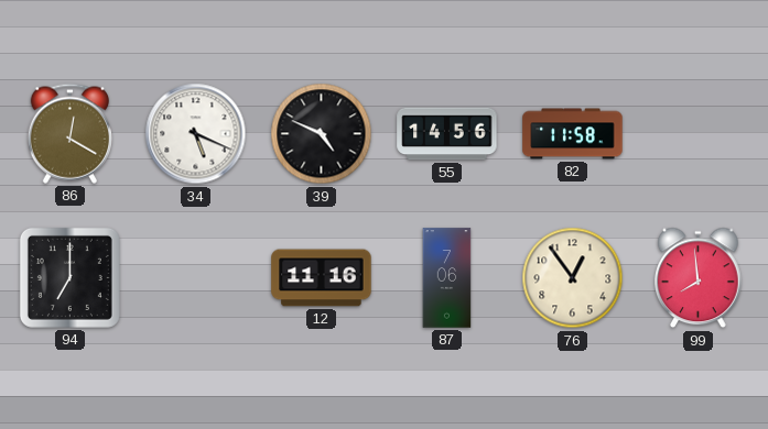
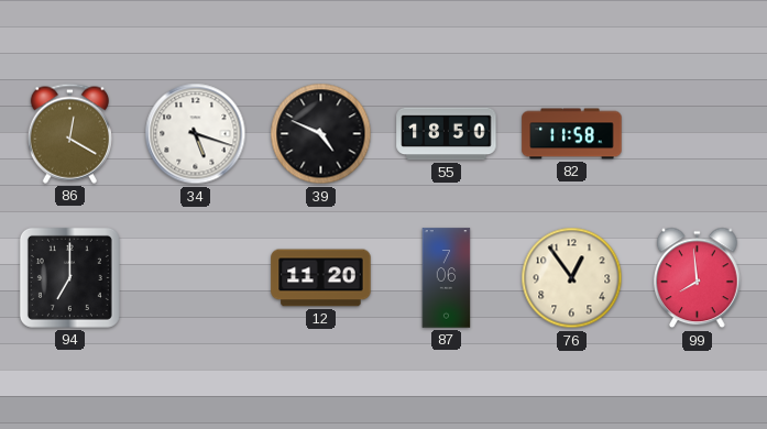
34: 5:19 -> 5:18
55: 14:56 -> 18:50
12: 11:16 -> 11:20
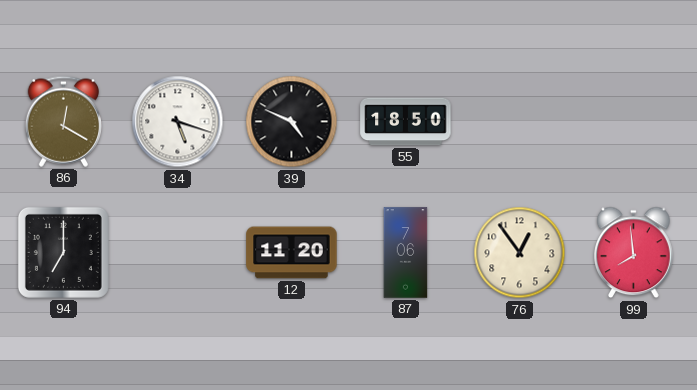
82: 11:58 -> none
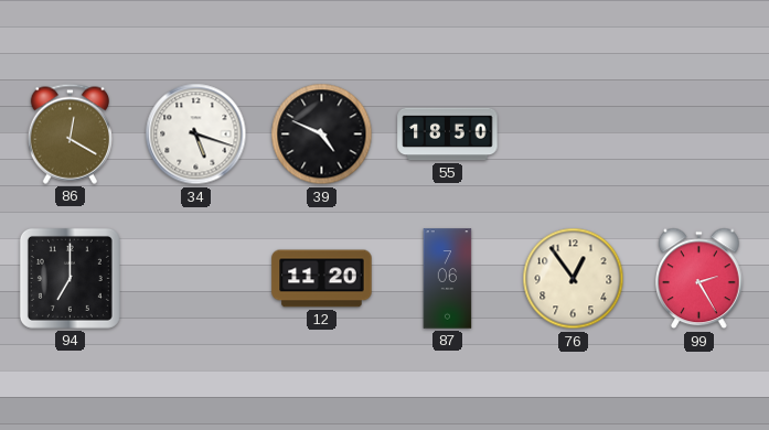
99: 7:59 -> 2:25
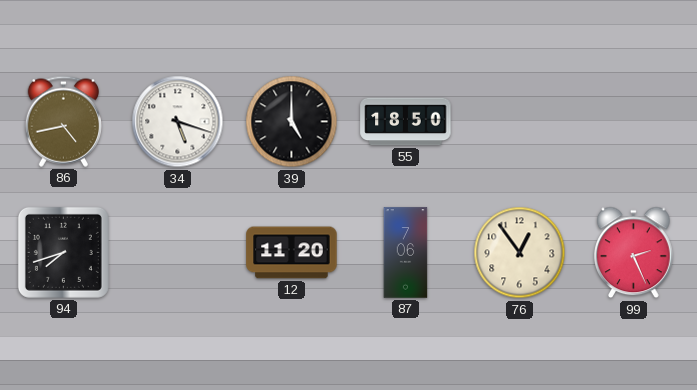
86: 12:20 -> 4:43
39: 4:49 -> 5:00
94: 7:00 -> 7:42
99: 2:25 -> 2:26
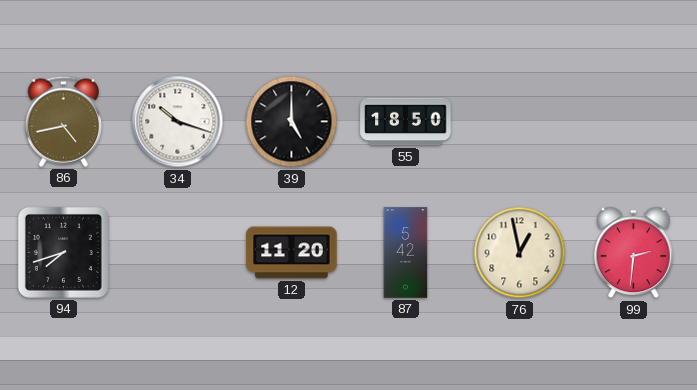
34: 5:18 -> 10:18
87: 7:06 -> 5:42
76: 12:54 -> 12:58
99: 2:26 -> 2:31
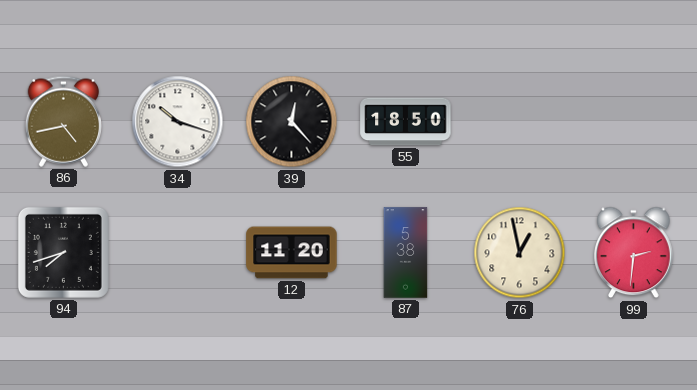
39: 5:00 -> 12:23
87: 5:42 -> 5:38
